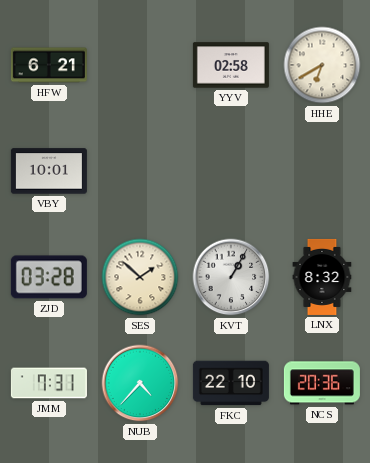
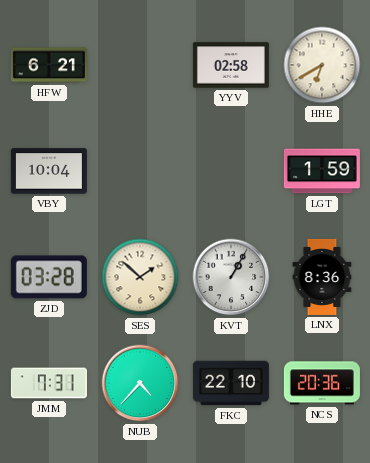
VBY: 10:01 -> 10:04
LGT: none -> 1:59
LNX: 8:32 -> 8:36
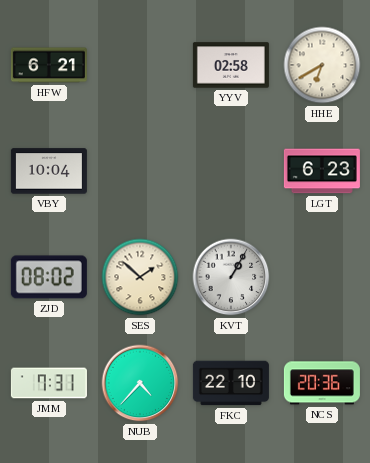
LGT: 1:59 -> 6:23
ZJD: 03:28 -> 08:02
LNX: 8:36 -> none
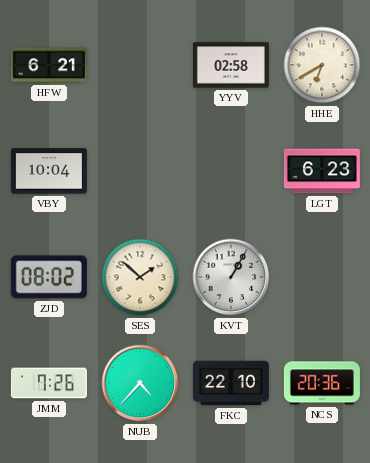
JMM: 7:31 -> 7:26
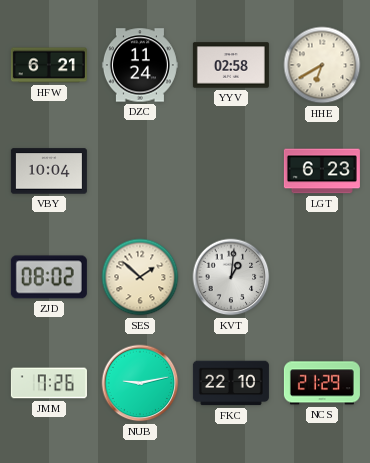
DZC: none -> 11:24
KVT: 1:05 -> 1:01
NUB: 4:37 -> 9:13
NCS: 20:36 -> 21:29
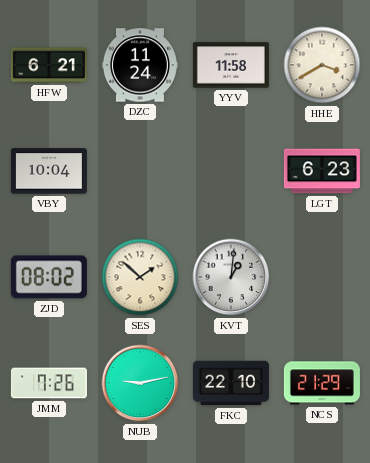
YYV: 02:58 -> 11:58
HHE: 6:40 -> 3:40
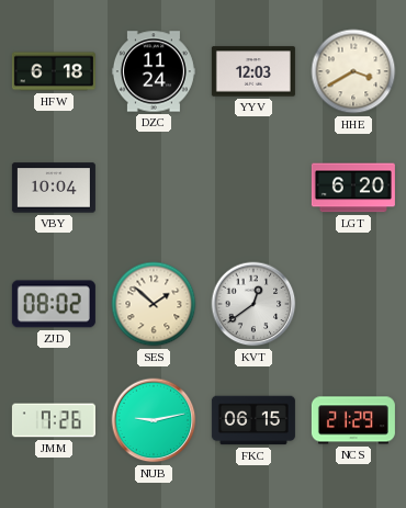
HFW: 6:21 -> 6:18
YYV: 11:58 -> 12:03
LGT: 6:23 -> 6:20
KVT: 1:01 -> 12:39
FKC: 22:10 -> 06:15
